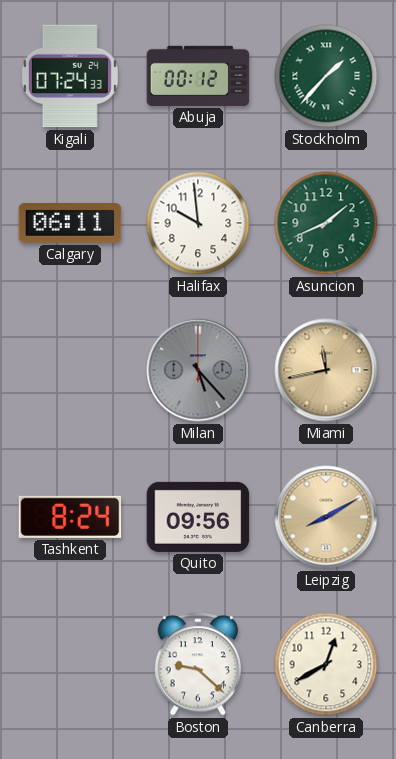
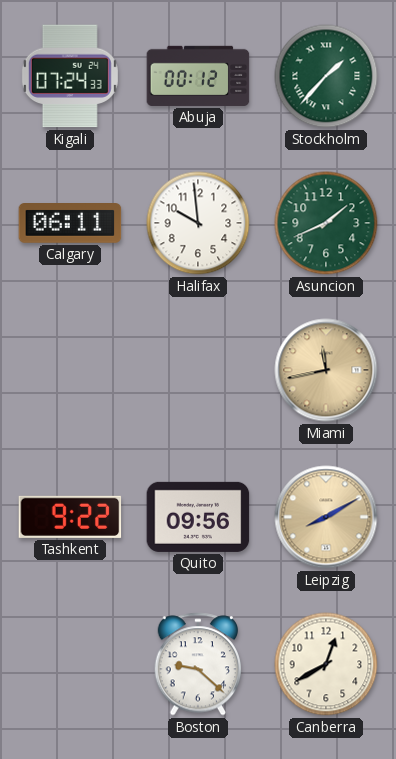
Milan: 5:23 -> none
Tashkent: 8:24 -> 9:22
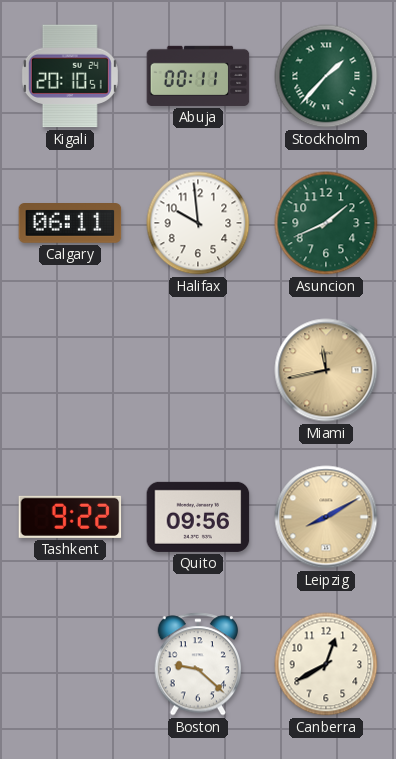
Kigali: 07:24 -> 20:10
Abuja: 00:12 -> 00:11
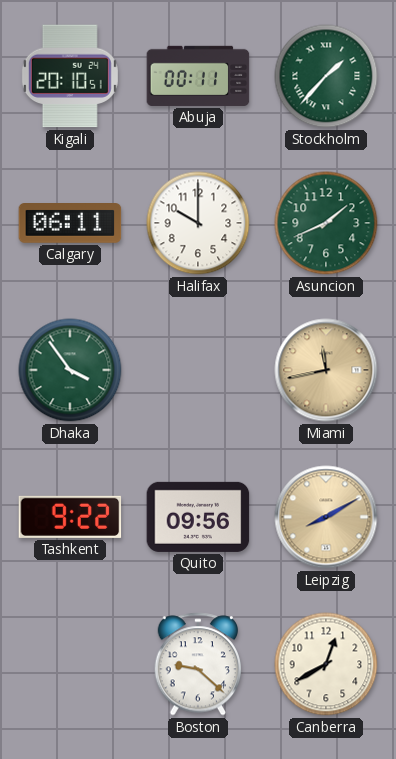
Halifax: 9:59 -> 10:00
Dhaka: none -> 3:54
